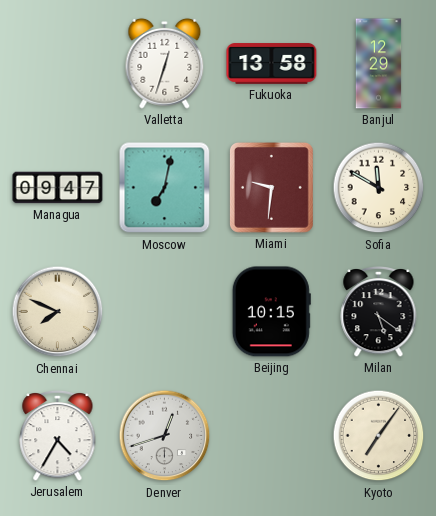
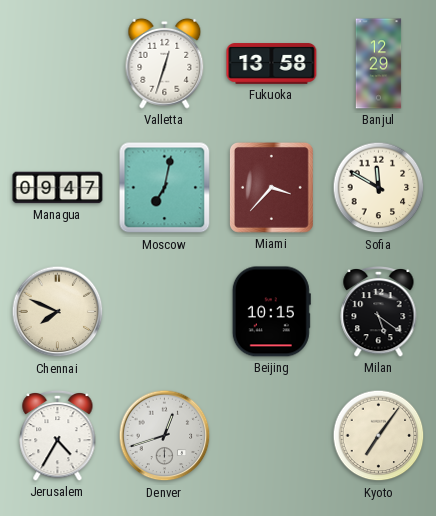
Miami: 9:31 -> 3:37
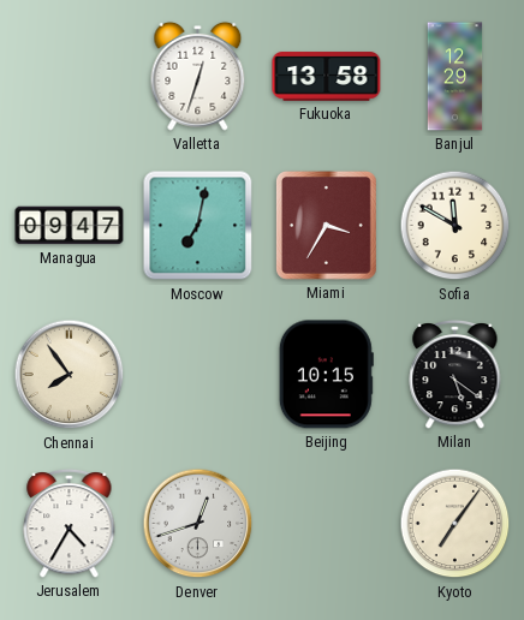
Miami: 3:37 -> 3:35
Chennai: 7:49 -> 7:54
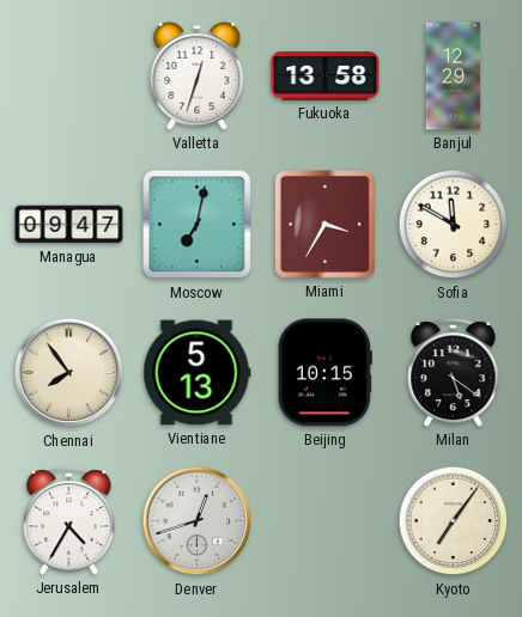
Vientiane: none -> 5:13
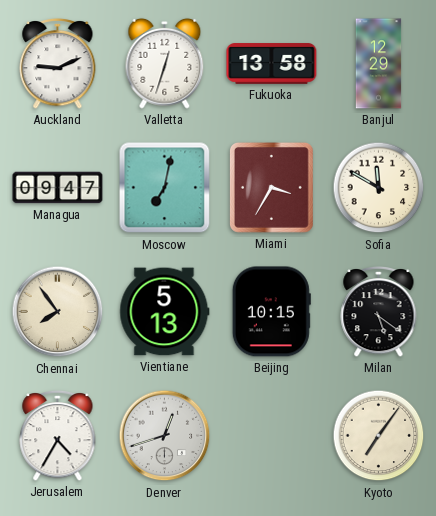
Auckland: none -> 9:11
